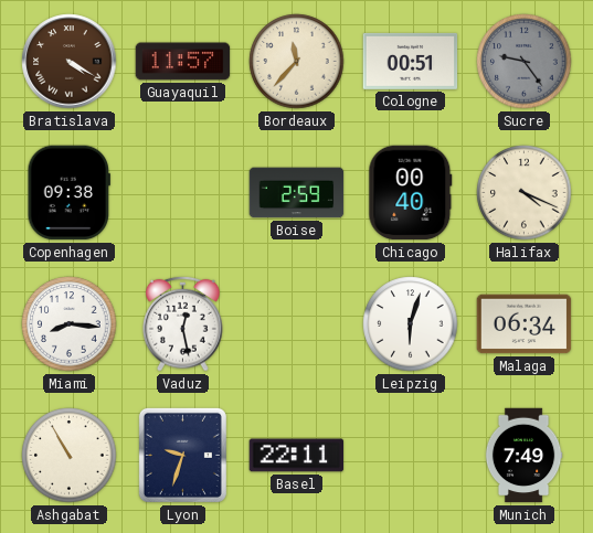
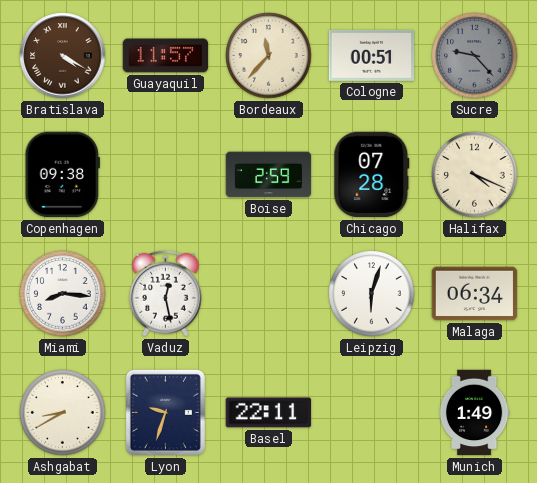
Sucre: 9:24 -> 9:23
Chicago: 00:40 -> 07:28
Ashgabat: 10:55 -> 8:40
Munich: 7:49 -> 1:49
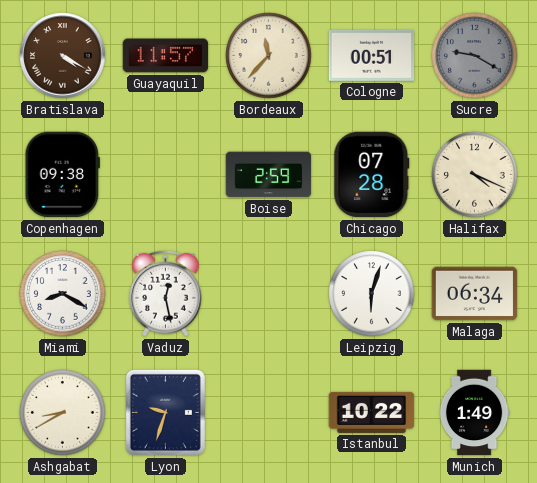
Sucre: 9:23 -> 9:20
Miami: 8:16 -> 8:20
Basel: 22:11 -> none
Istanbul: none -> 10:22
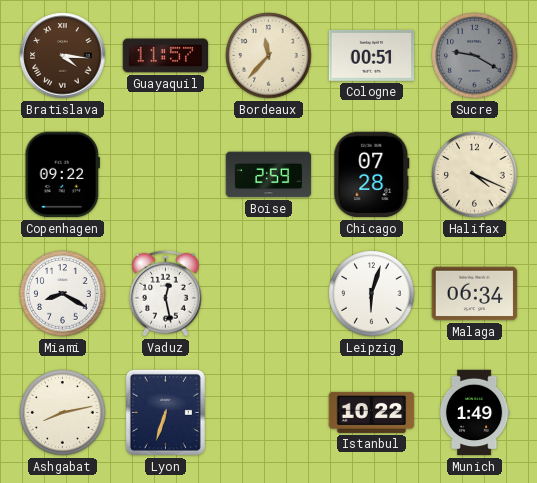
Bratislava: 4:20 -> 4:16
Copenhagen: 09:38 -> 09:22
Ashgabat: 8:40 -> 8:13
Lyon: 9:33 -> 6:33
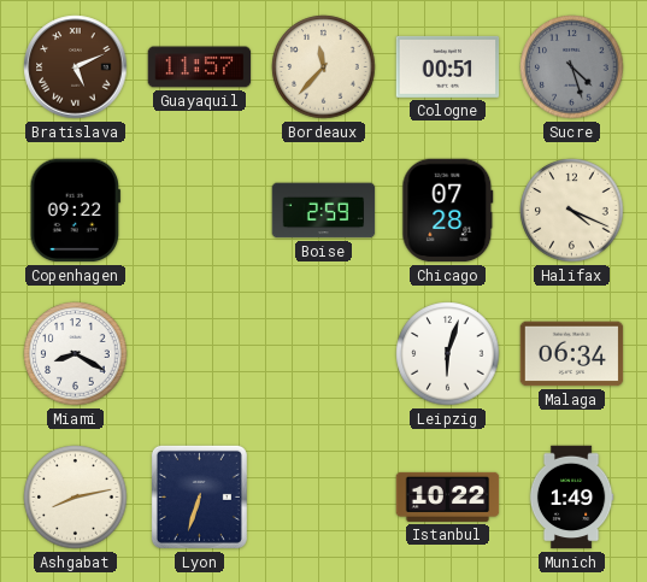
Bratislava: 4:16 -> 5:11
Sucre: 9:20 -> 4:27
Vaduz: 12:28 -> none
